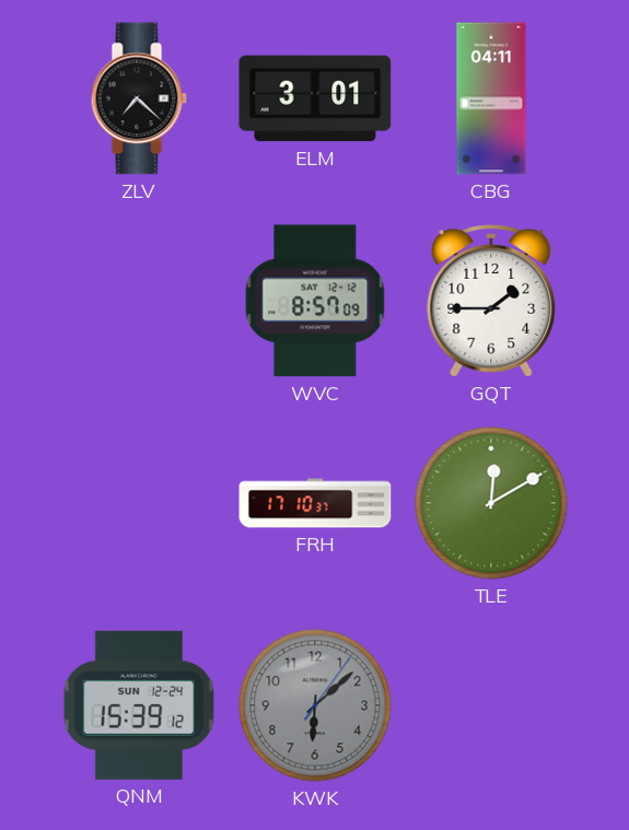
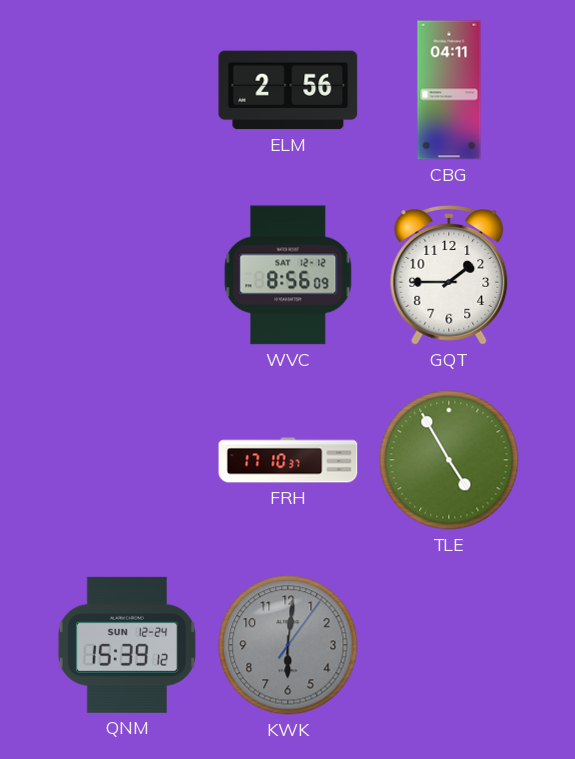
ZLV: 7:22 -> none
ELM: 3:01 -> 2:56
WVC: 8:57 -> 8:56
TLE: 12:10 -> 4:55
KWK: 6:08 -> 6:01
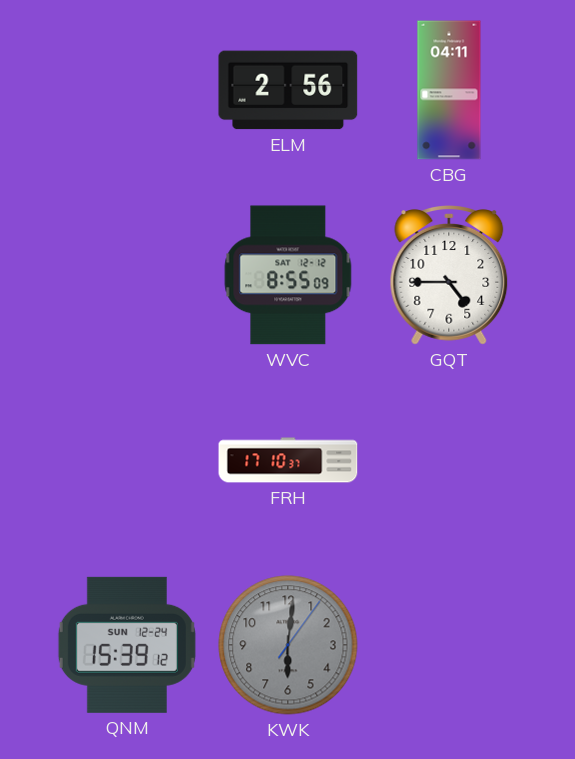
WVC: 8:56 -> 8:55
GQT: 1:45 -> 4:45
TLE: 4:55 -> none
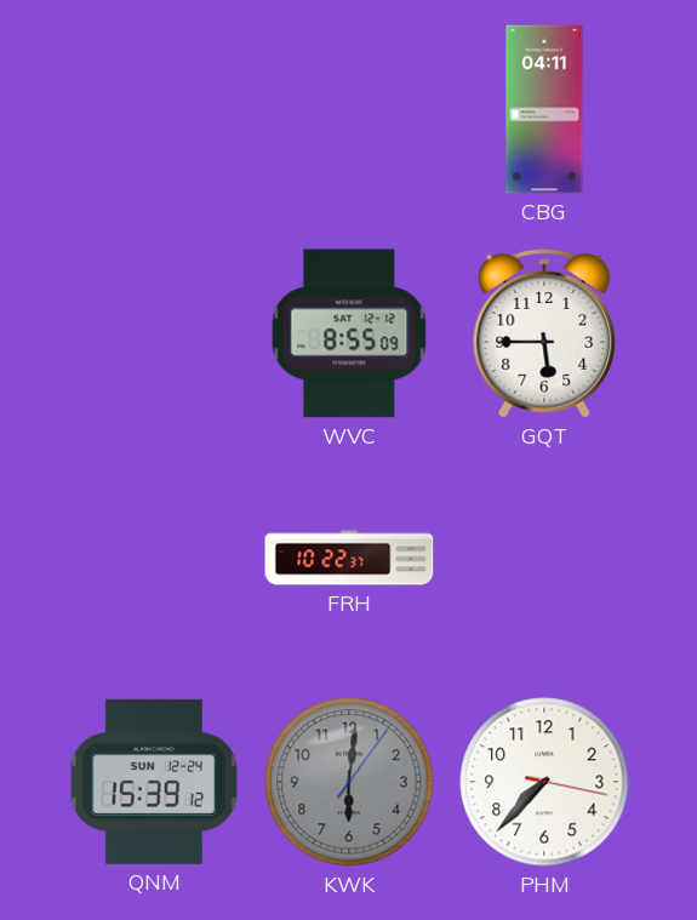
ELM: 2:56 -> none
GQT: 4:45 -> 5:45
FRH: 17:10 -> 10:22
PHM: none -> 7:37
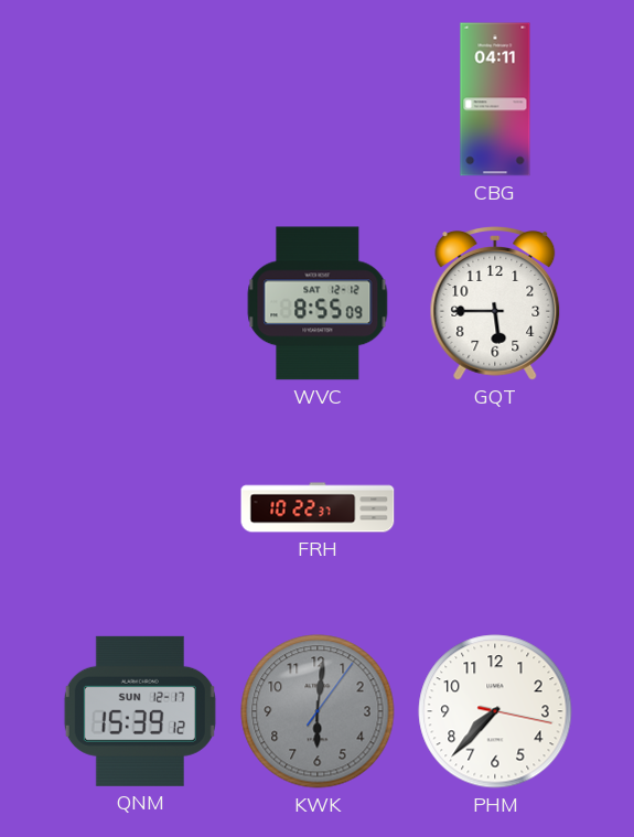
QNM date: SUN 12-24 -> SUN 12-17
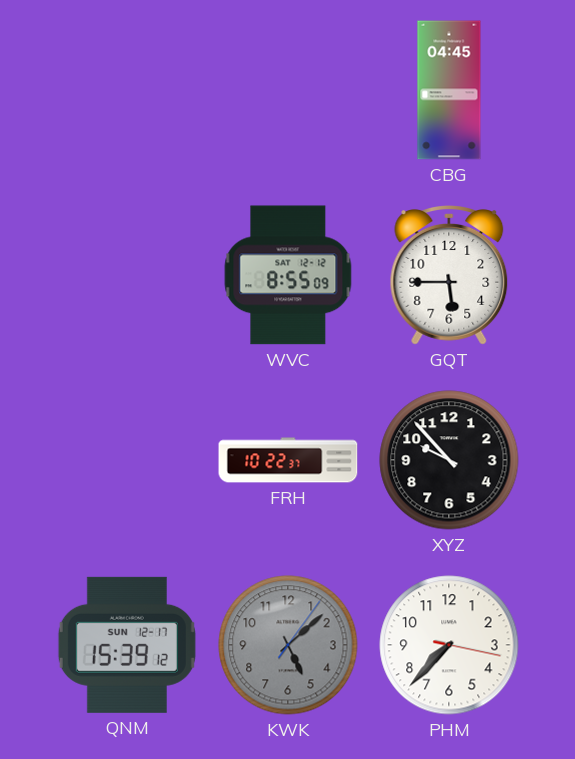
CBG: 04:11 -> 04:45
XYZ: none -> 9:53
KWK: 6:01 -> 5:08
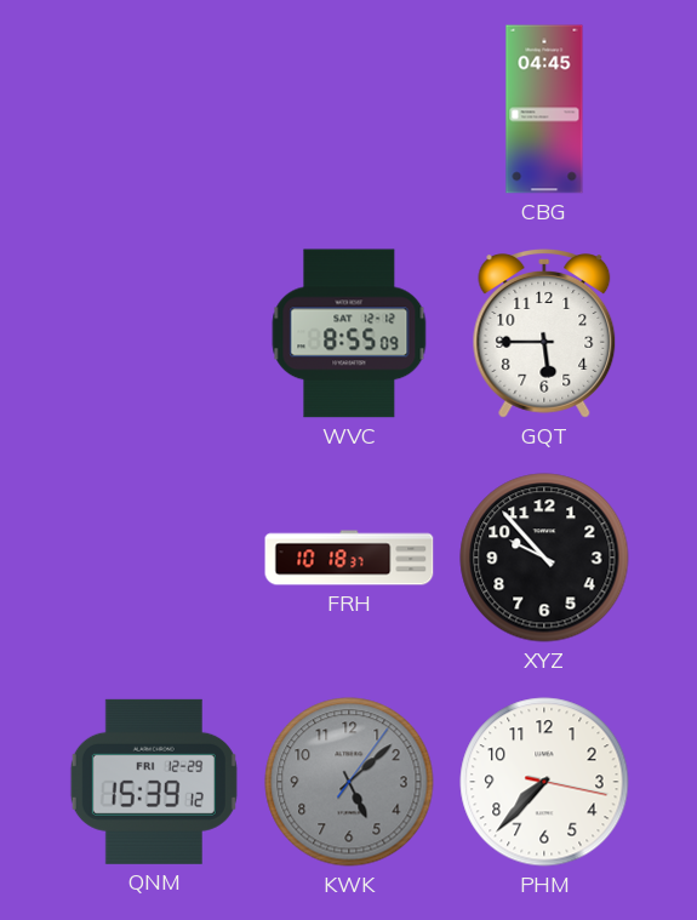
FRH: 10:22 -> 10:18
QNM date: SUN 12-17 -> FRI 12-29
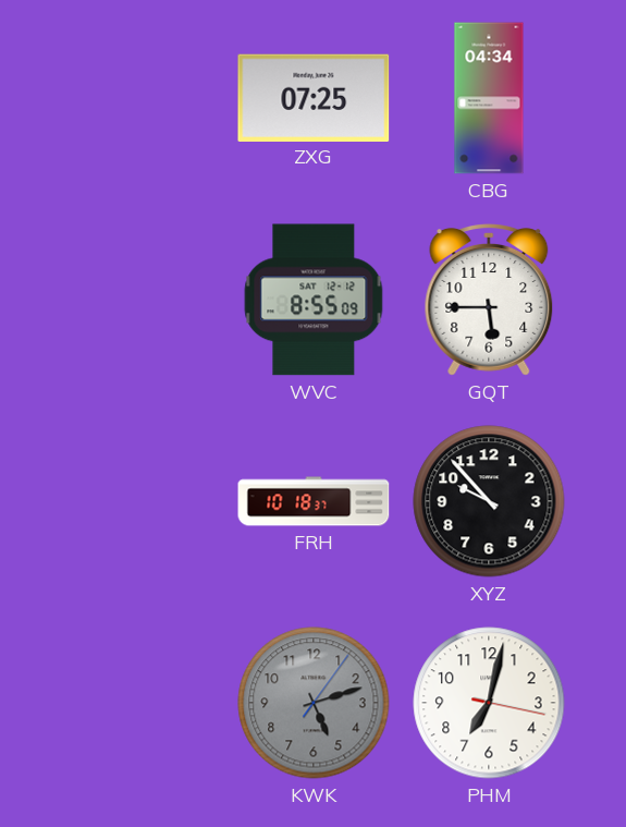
ZXG: none -> 07:25
CBG: 04:45 -> 04:34
QNM: 15:39 -> none
KWK: 5:08 -> 5:12
PHM: 7:37 -> 7:02
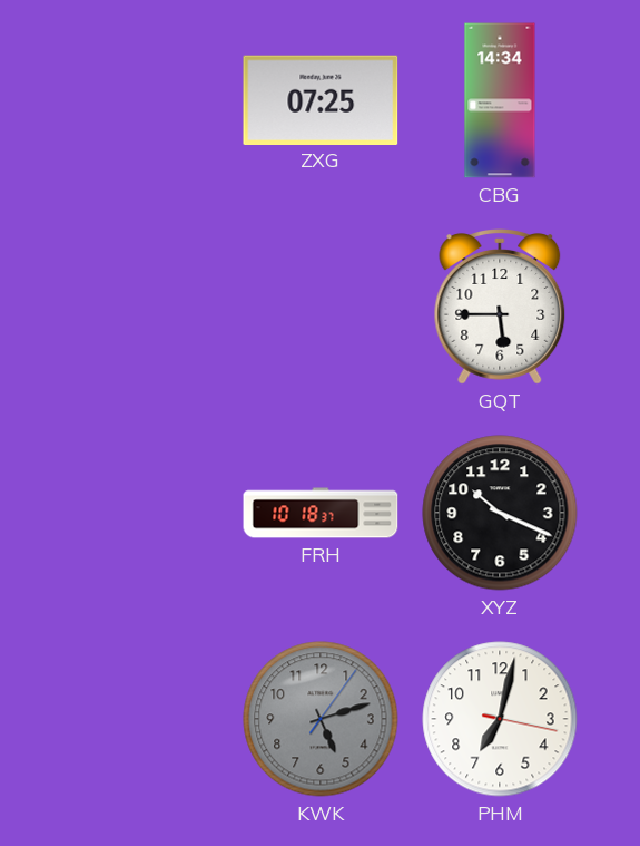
CBG: 04:34 -> 14:34
WVC: 8:55 -> none
XYZ: 9:53 -> 10:19
